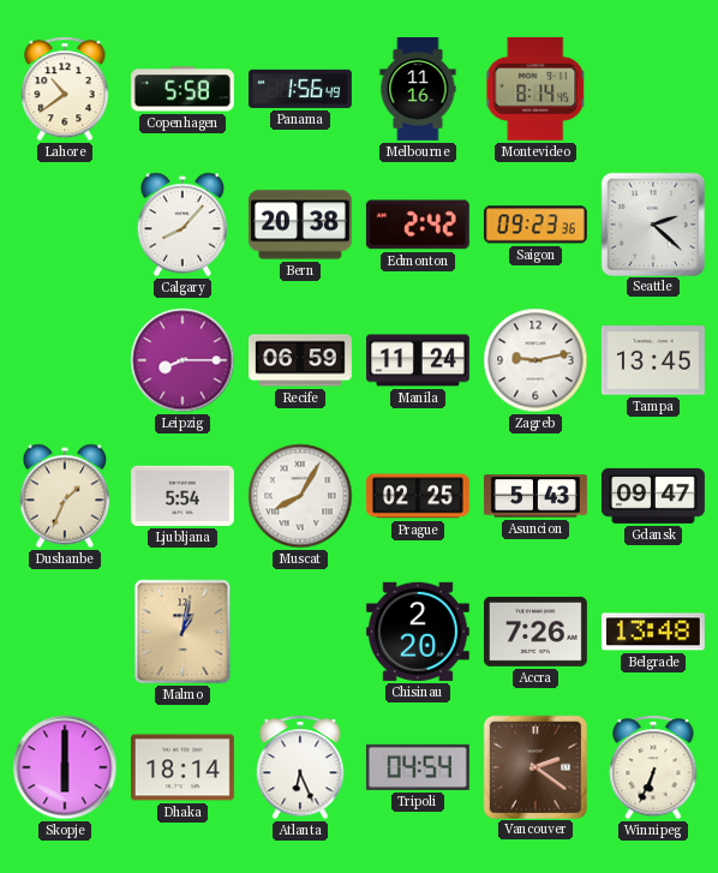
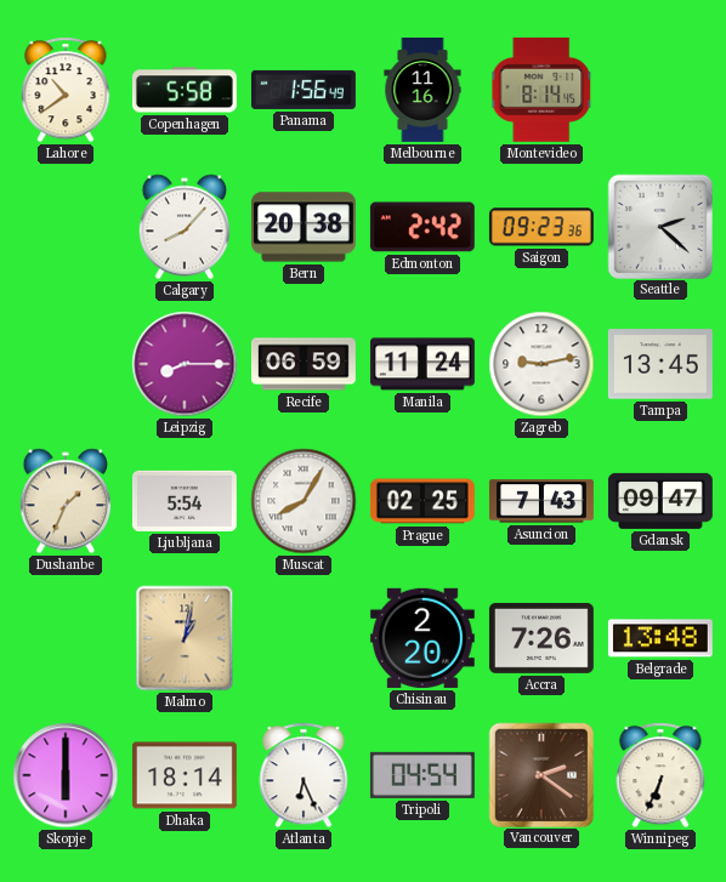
Asuncion: 5:43 -> 7:43
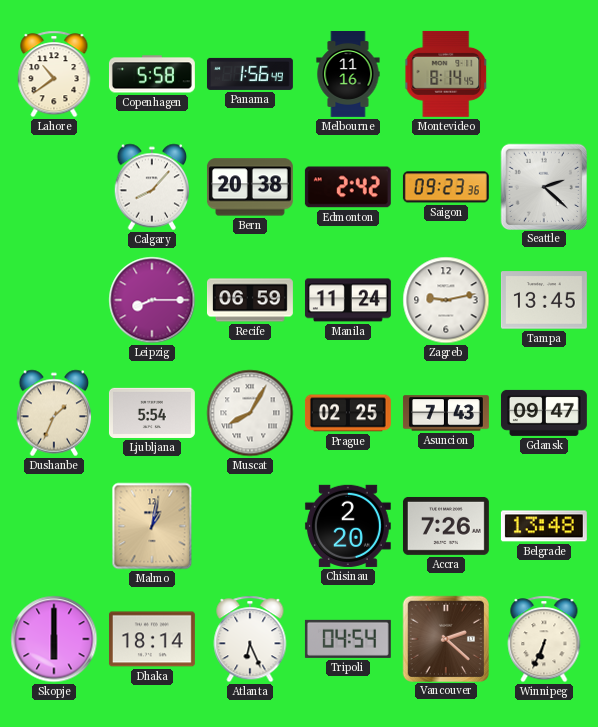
Vancouver: 2:21 -> 2:22
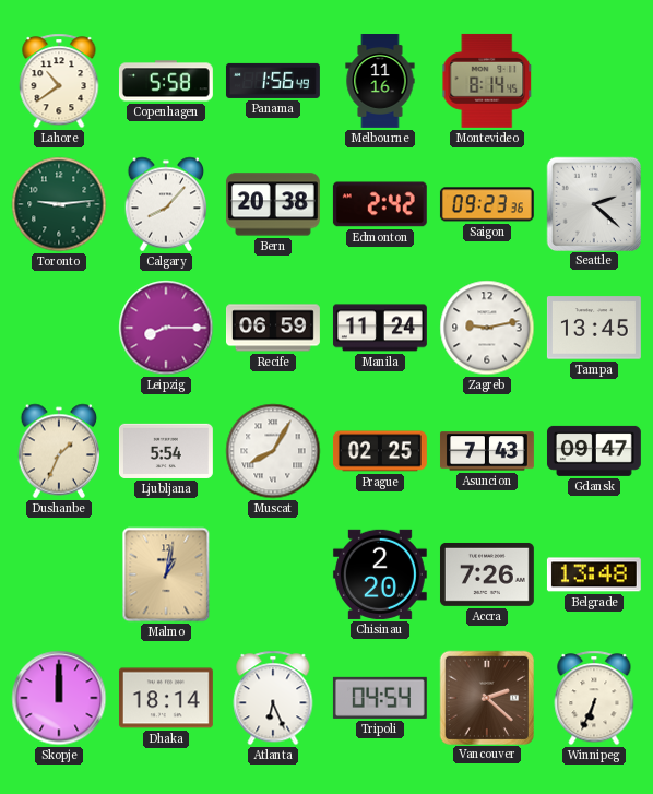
Toronto: none -> 9:14
Skopje: 6:00 -> 12:00
